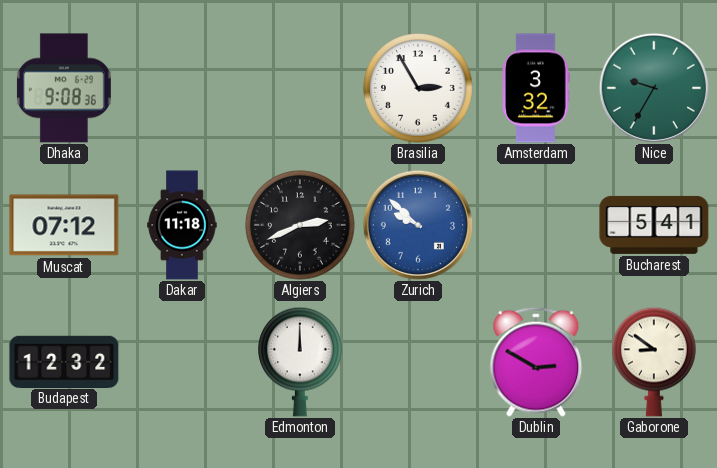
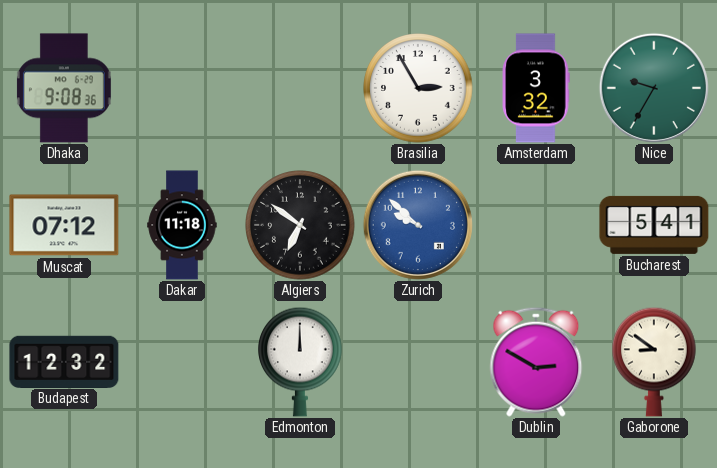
Algiers: 2:41 -> 6:51
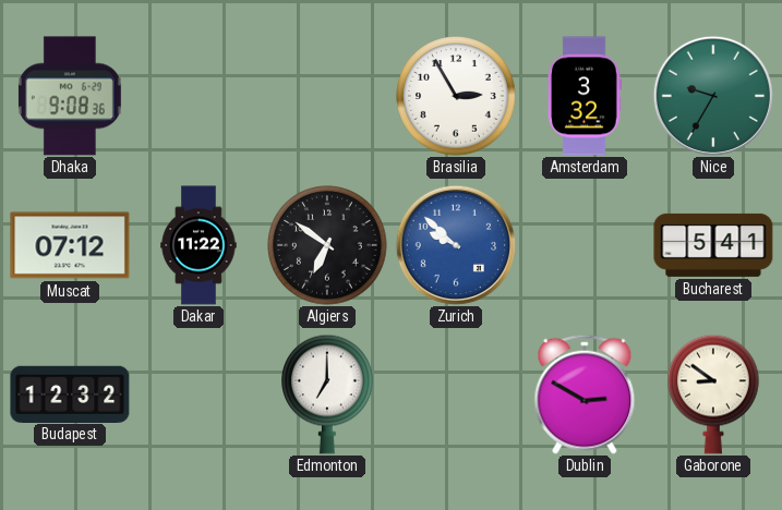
Dakar: 11:18 -> 11:22
Edmonton: 12:00 -> 7:00
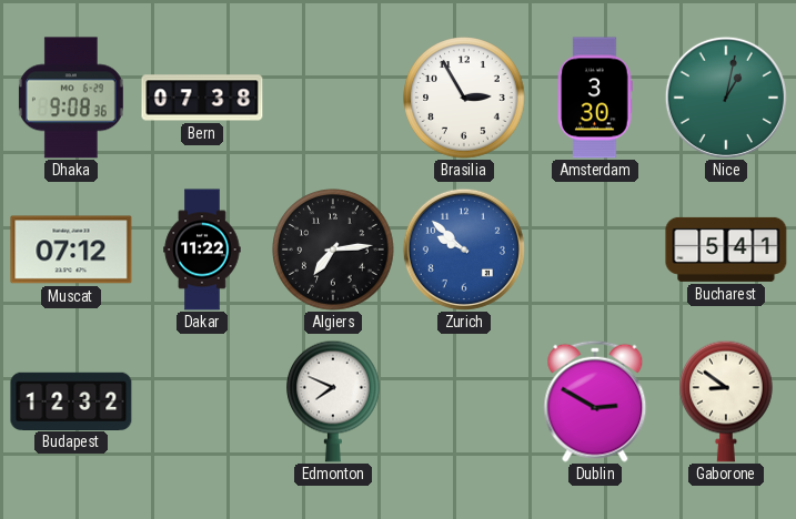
Bern: none -> 07:38
Amsterdam: 3:32 -> 3:30
Nice: 9:35 -> 1:02
Algiers: 6:51 -> 7:14
Edmonton: 7:00 -> 7:49
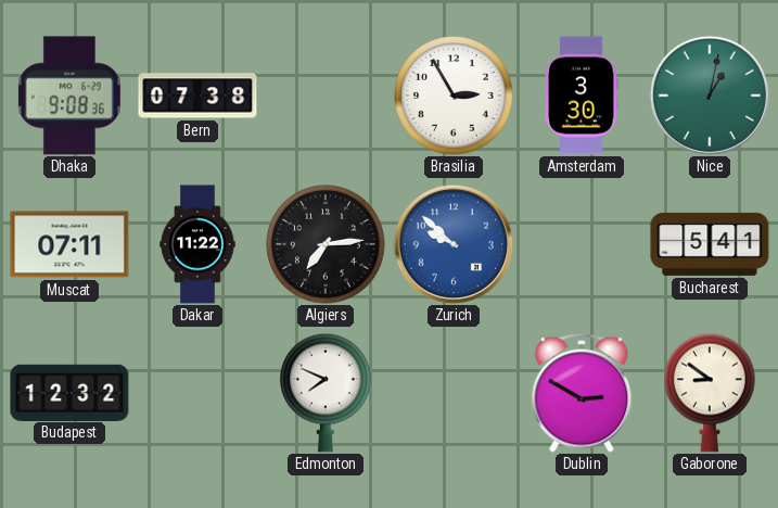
Muscat: 07:12 -> 07:11
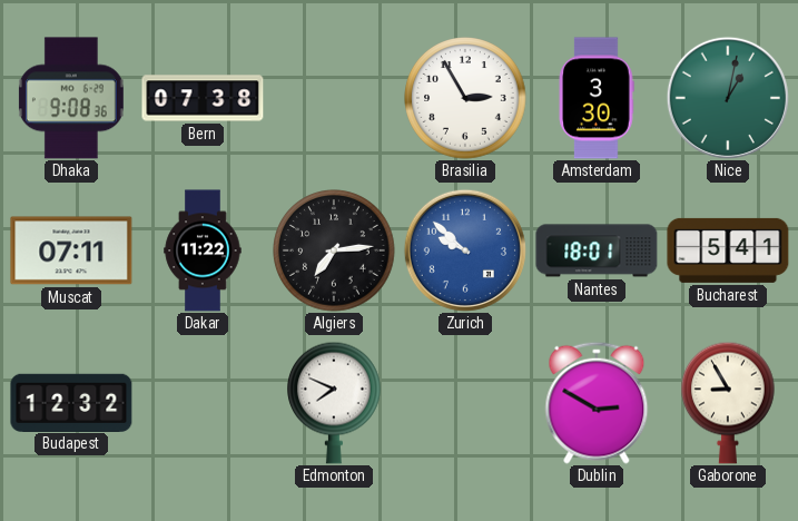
Nantes: none -> 18:01
Gaborone: 8:51 -> 8:55
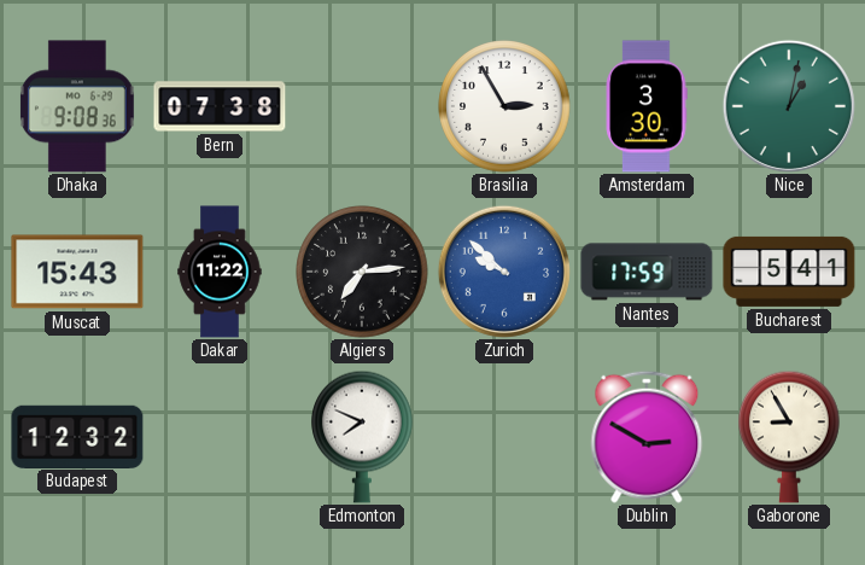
Muscat: 07:11 -> 15:43
Nantes: 18:01 -> 17:59
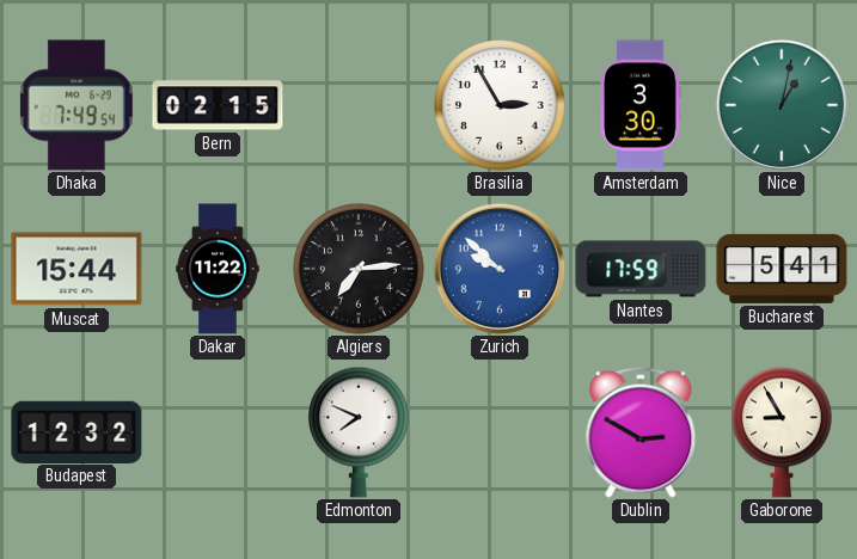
Dhaka: 9:08 -> 7:49
Bern: 07:38 -> 02:15
Muscat: 15:43 -> 15:44
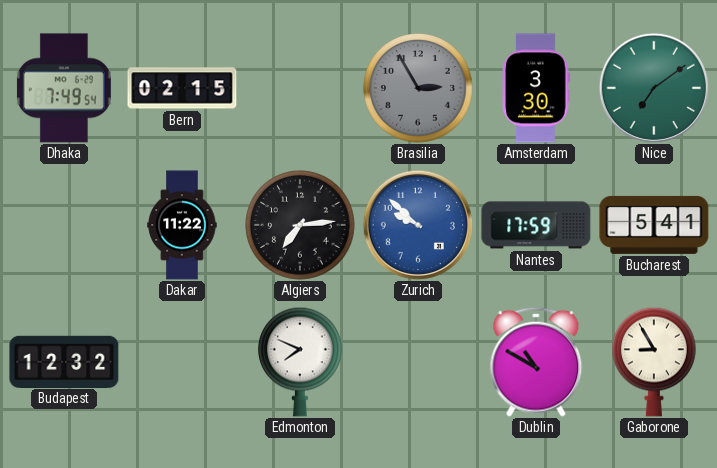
Brasilia dial: white -> grey
Nice: 1:02 -> 7:09
Muscat: 15:44 -> none
Dublin: 2:50 -> 10:50
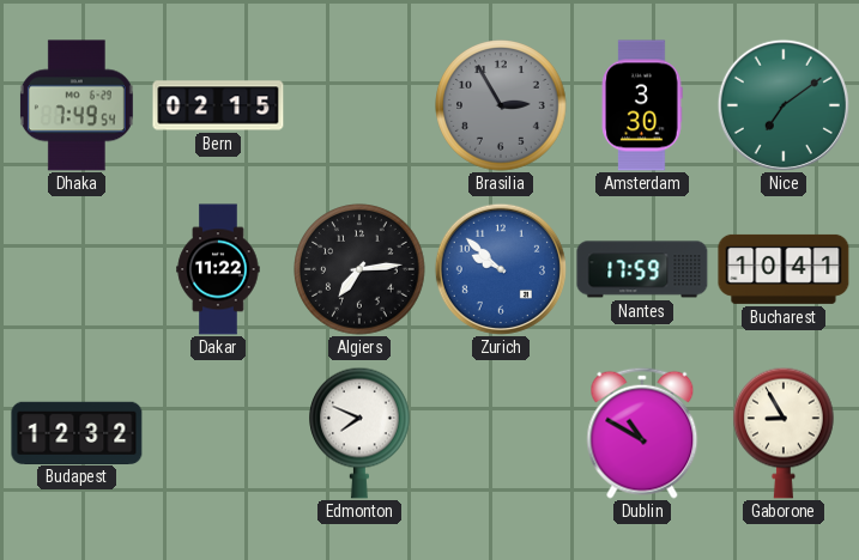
Bucharest: 5:41 -> 10:41
